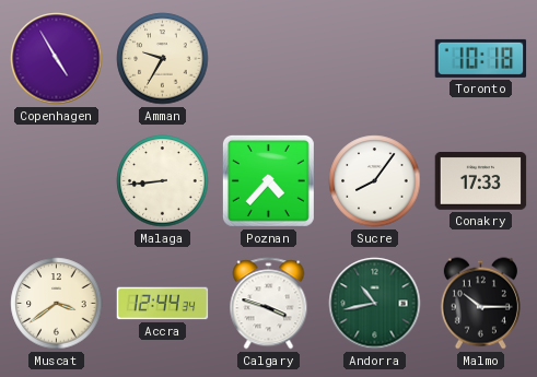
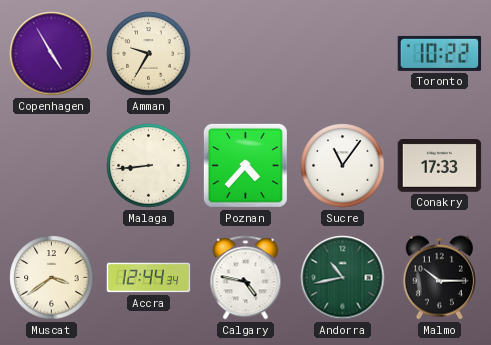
Toronto: 10:18 -> 10:22
Sucre: 8:06 -> 11:06
Calgary: 3:48 -> 4:47
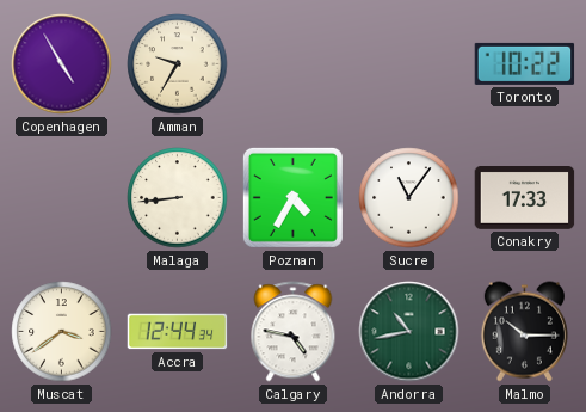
Poznan: 4:37 -> 4:35
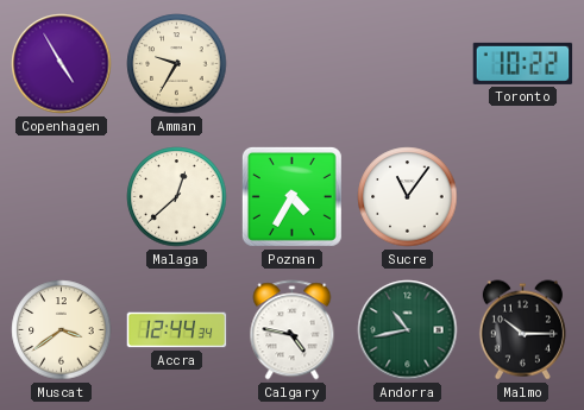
Malaga: 8:44 -> 12:38
Conakry: 17:33 -> none
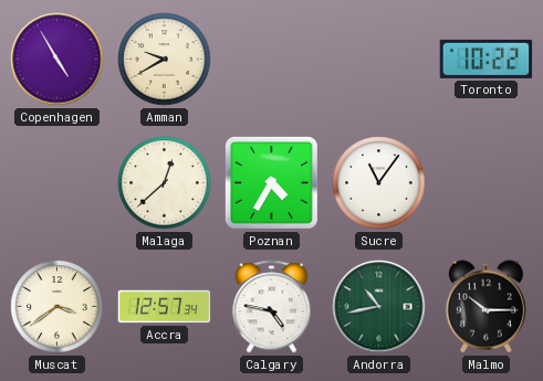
Amman: 9:35 -> 9:40
Accra: 12:44 -> 12:57
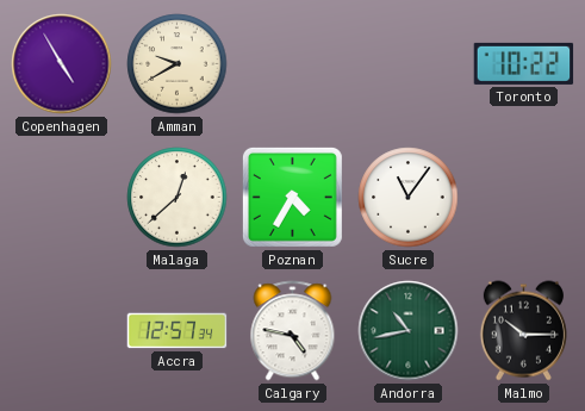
Muscat: 3:39 -> none
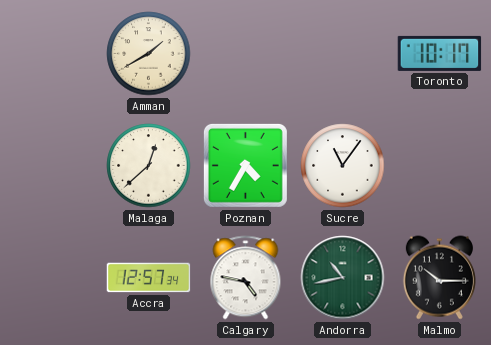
Copenhagen: 4:55 -> none
Amman: 9:40 -> 1:40
Toronto: 10:22 -> 10:17
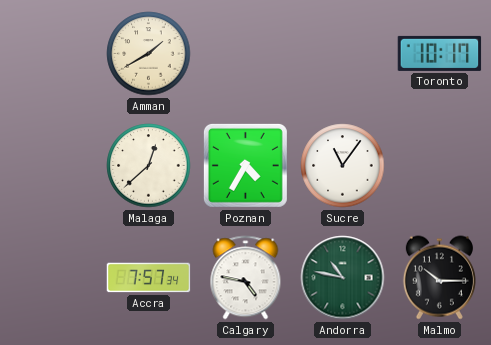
Accra: 12:57 -> 7:57
Andorra: 10:43 -> 10:47
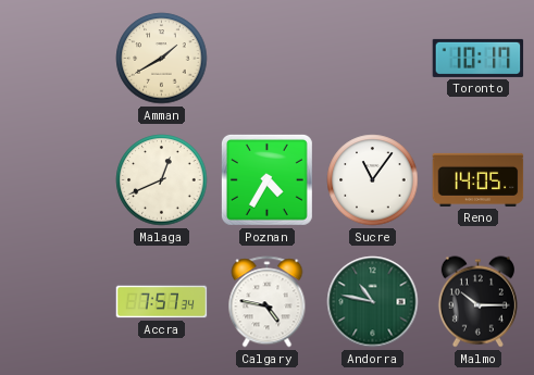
Malaga: 12:38 -> 12:41
Reno: none -> 14:05
